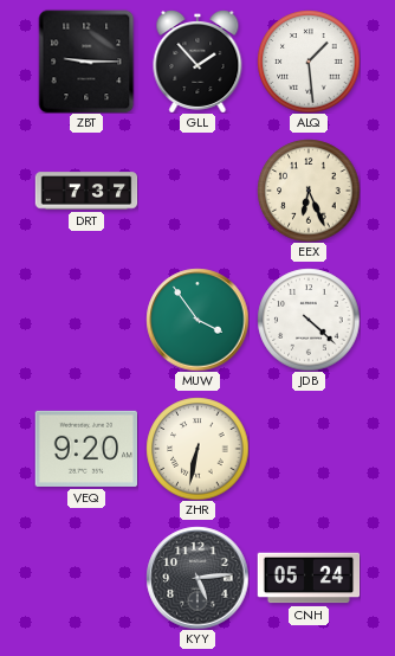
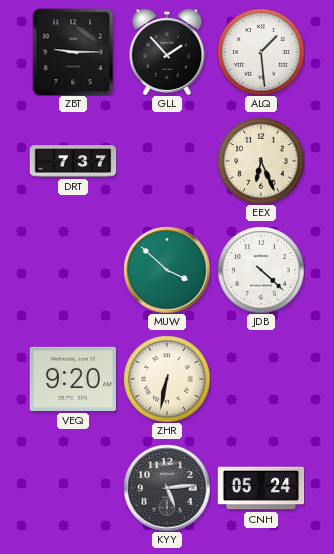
MUW: 3:54 -> 3:52
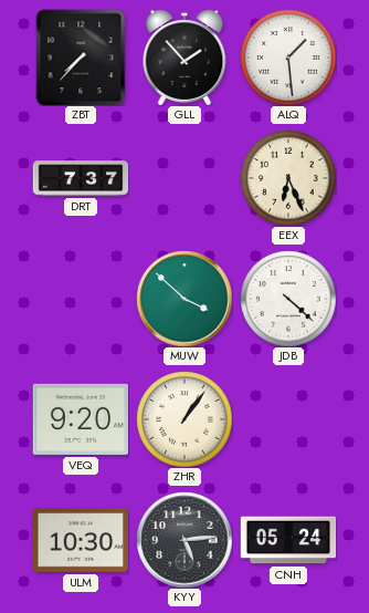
ZBT: 9:15 -> 7:37
ZHR: 6:32 -> 1:06
ULM: none -> 10:30
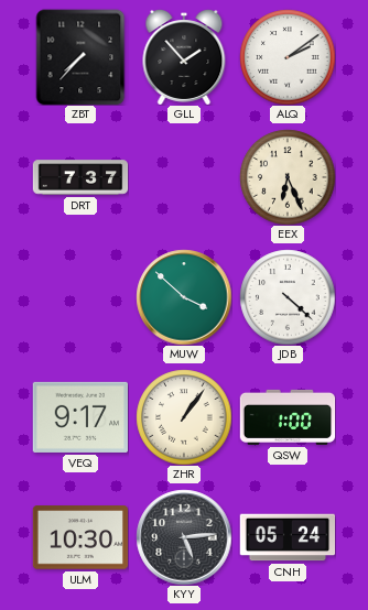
ALQ: 1:29 -> 2:09
VEQ: 9:20 -> 9:17
QSW: none -> 1:00
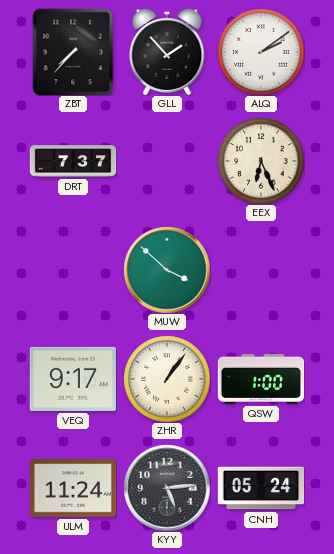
JDB: 4:22 -> none
ULM: 10:30 -> 11:24
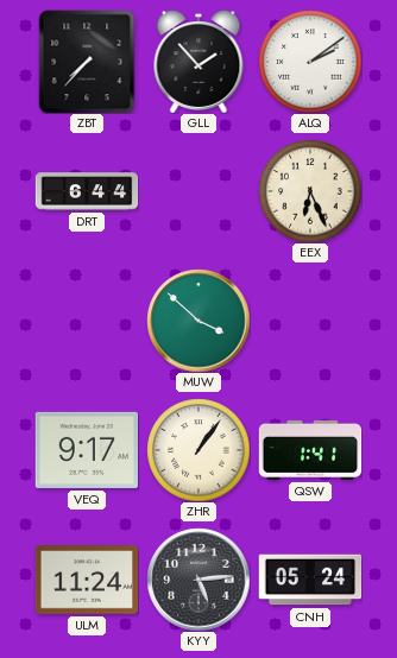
DRT: 7:37 -> 6:44
QSW: 1:00 -> 1:41
